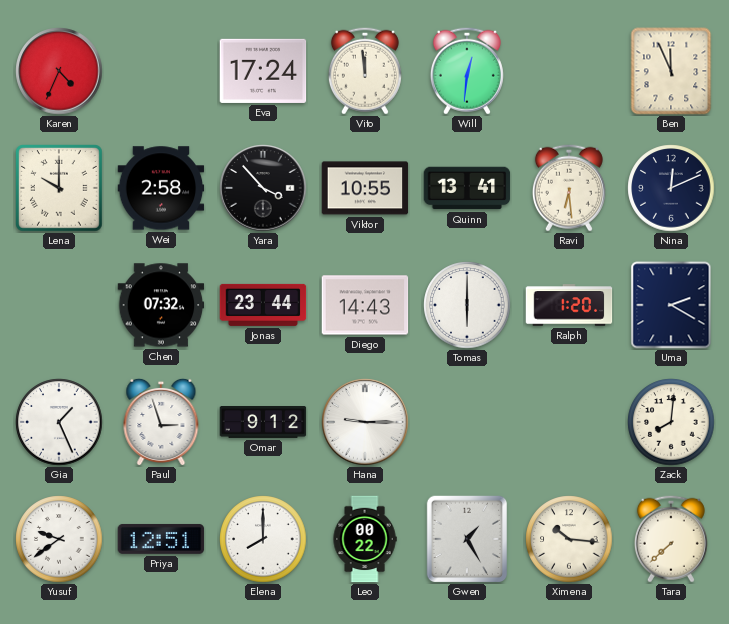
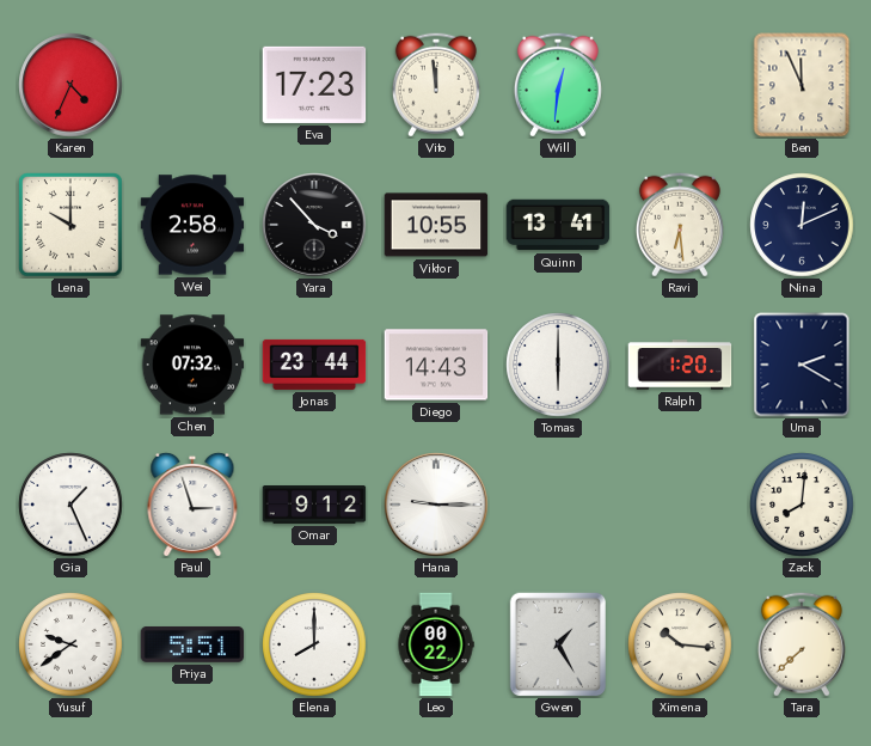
Eva: 17:24 -> 17:23
Priya: 12:51 -> 5:51
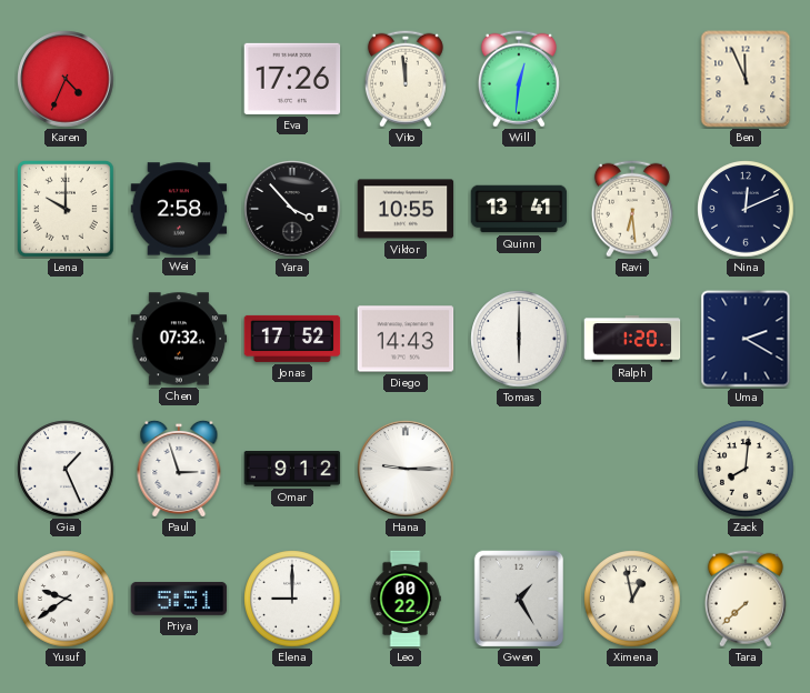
Eva: 17:23 -> 17:26
Jonas: 23:44 -> 17:52
Elena: 8:00 -> 9:00
Ximena: 10:16 -> 12:58
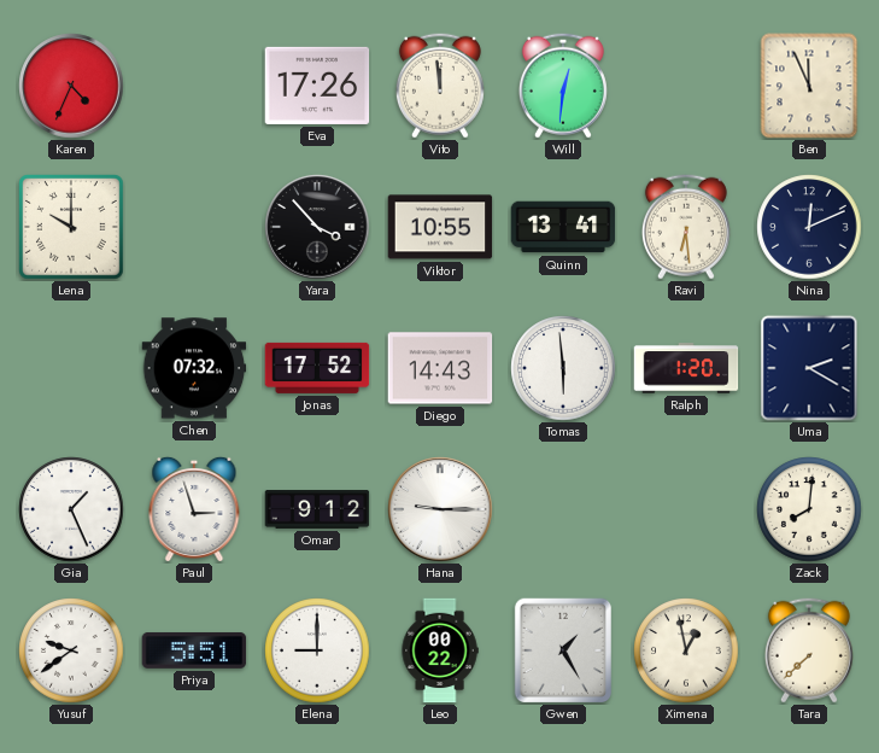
Wei: 2:58 -> none
Tomas: 6:00 -> 5:59
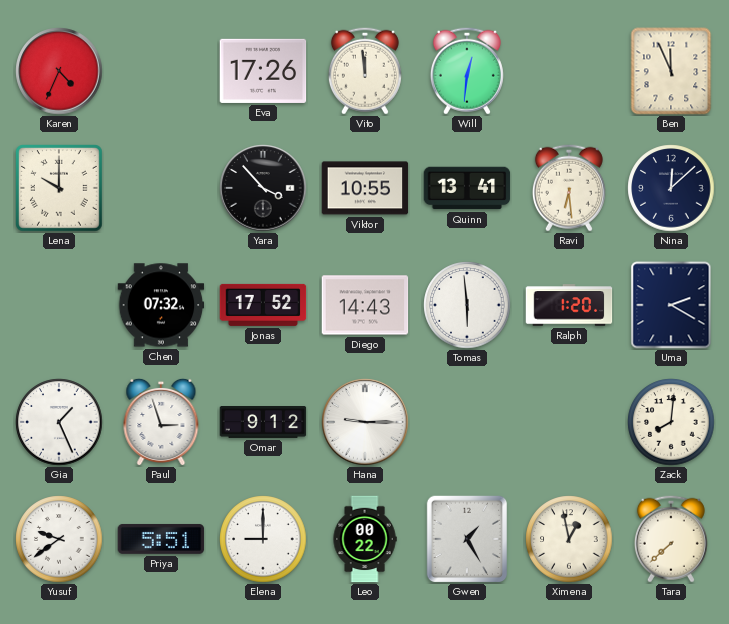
Nina: 12:11 -> 12:08
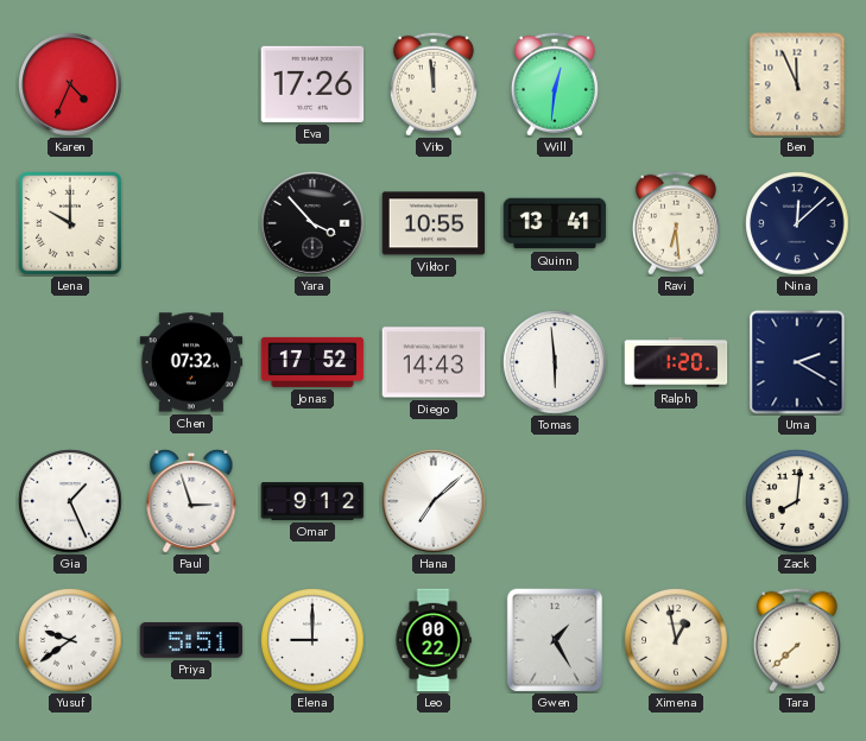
Hana: 9:15 -> 7:08
